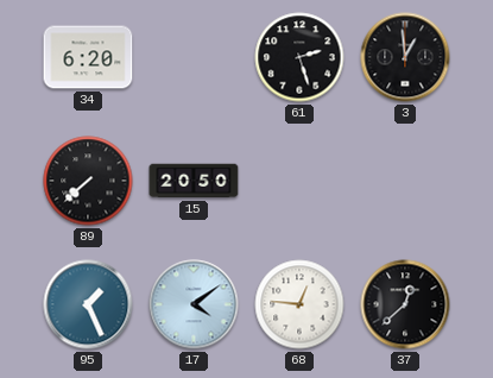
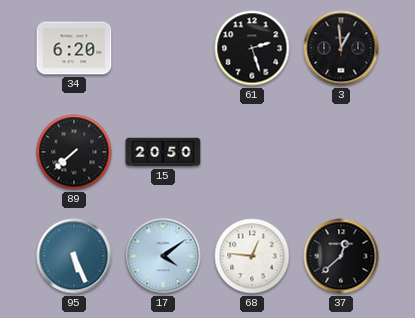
95: 1:26 -> 5:26
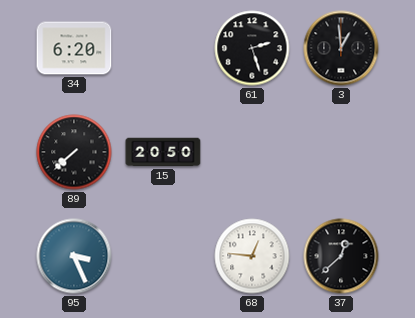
95: 5:26 -> 3:26
17: 4:09 -> none
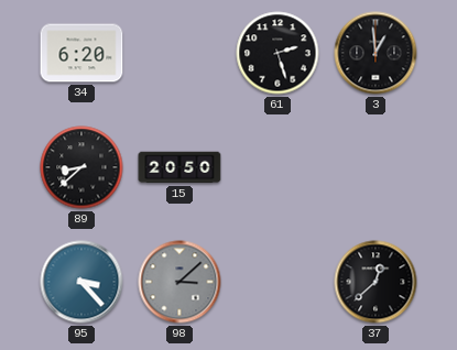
89: 7:38 -> 8:38
95: 3:26 -> 3:23
98: none -> 3:08
68: 12:46 -> none
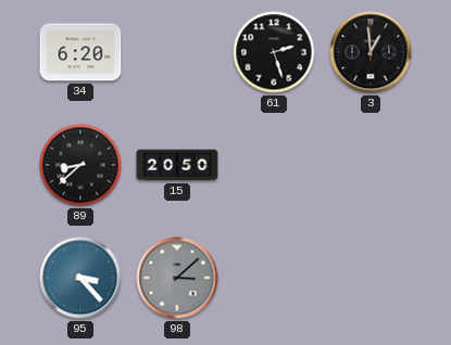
37: 12:38 -> none
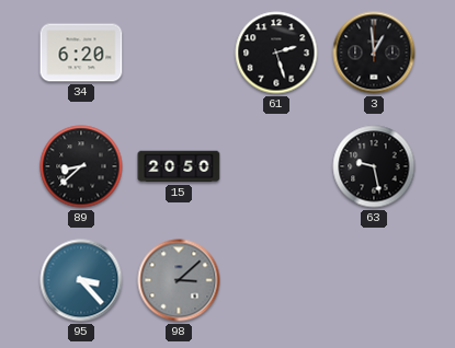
63: none -> 9:28
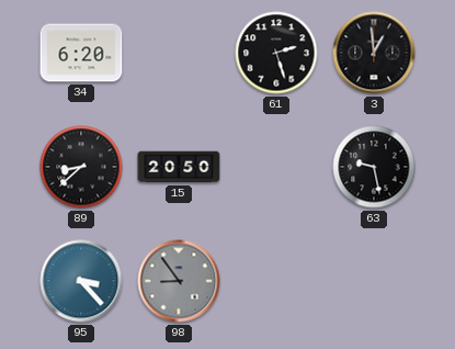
98: 3:08 -> 8:54
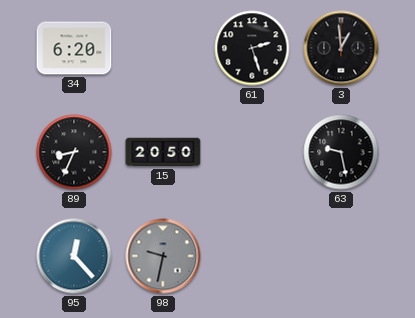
89: 8:38 -> 8:34
95: 3:23 -> 12:23
98: 8:54 -> 9:32
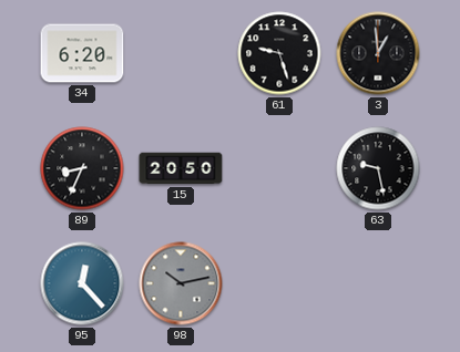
61: 2:27 -> 9:27
98: 9:32 -> 10:13
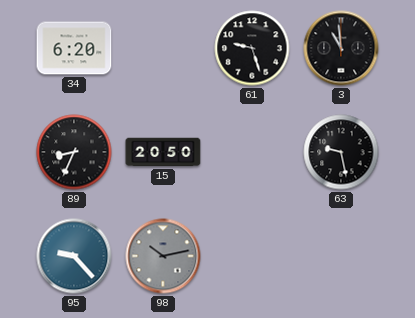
3: 12:59 -> 10:59
95: 12:23 -> 9:23
